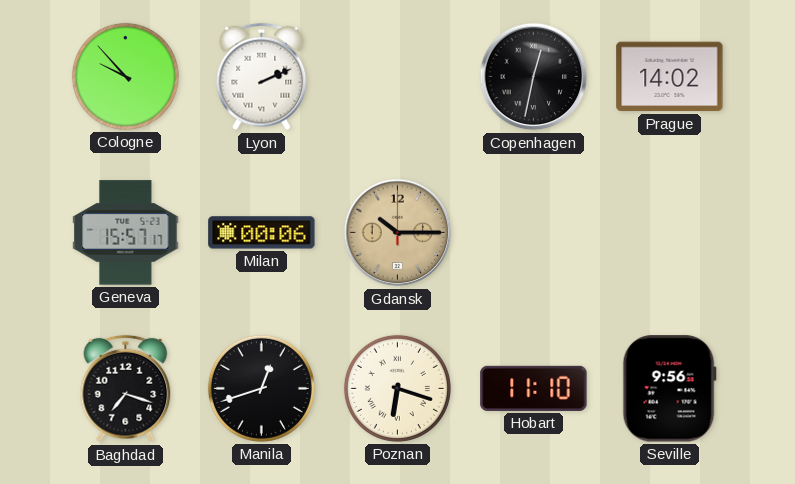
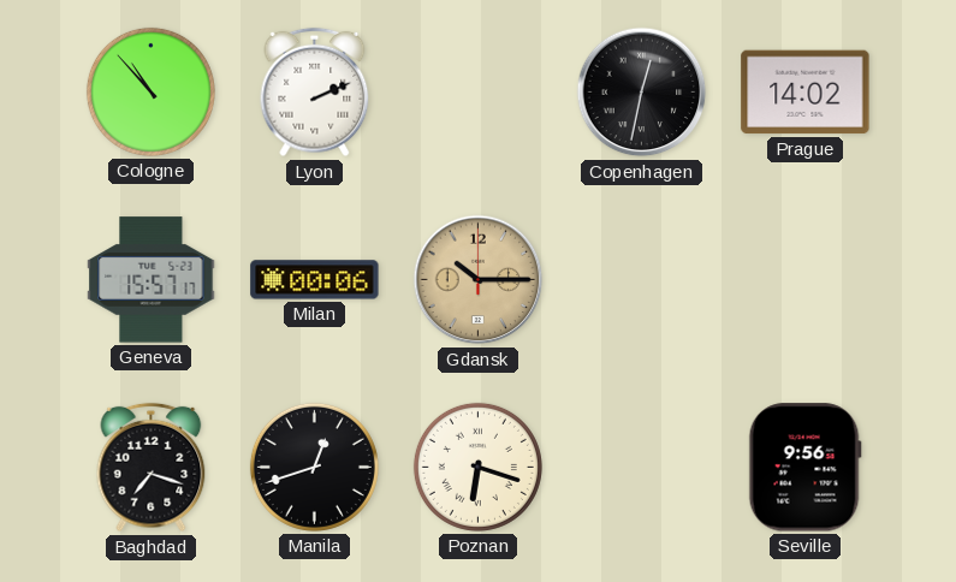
Cologne: 9:53 -> 10:53
Hobart: 11:10 -> none
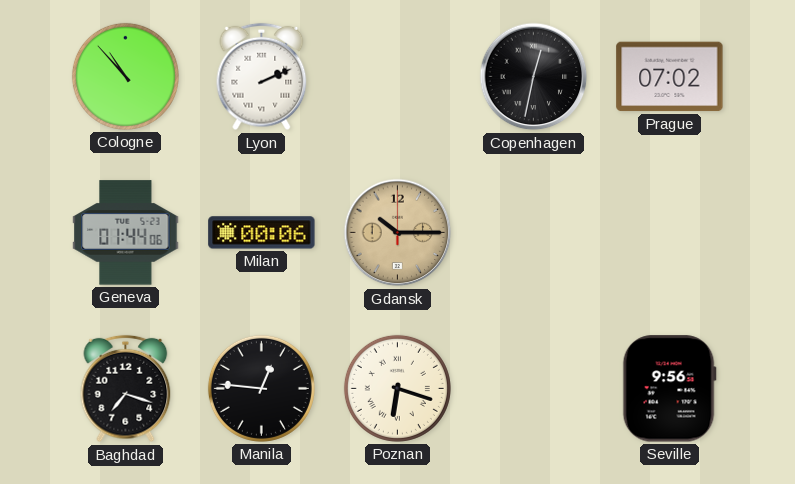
Prague: 14:02 -> 07:02
Geneva: 15:57 -> 01:44
Manila: 12:42 -> 12:46
